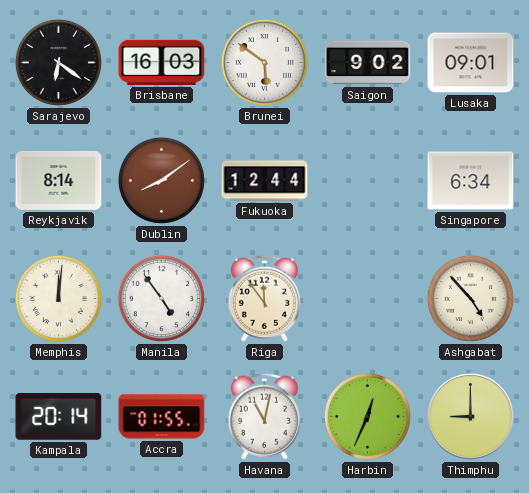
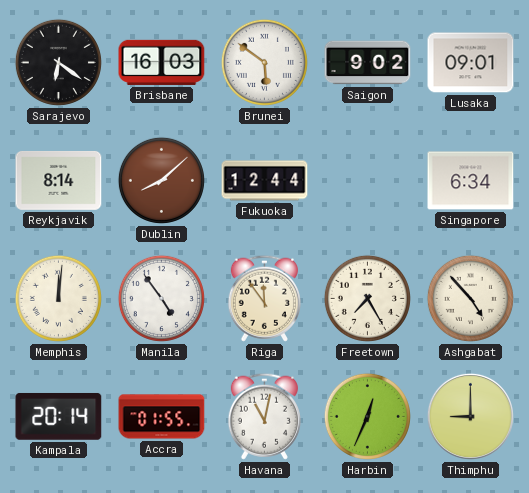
Dublin: 8:09 -> 8:08
Freetown: none -> 7:25
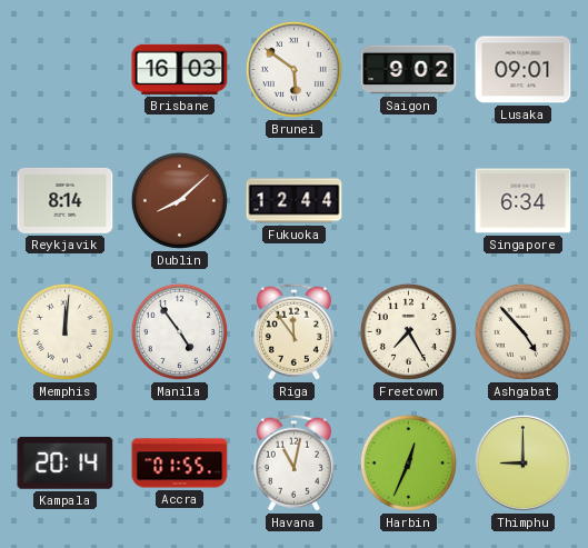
Sarajevo: 6:21 -> none
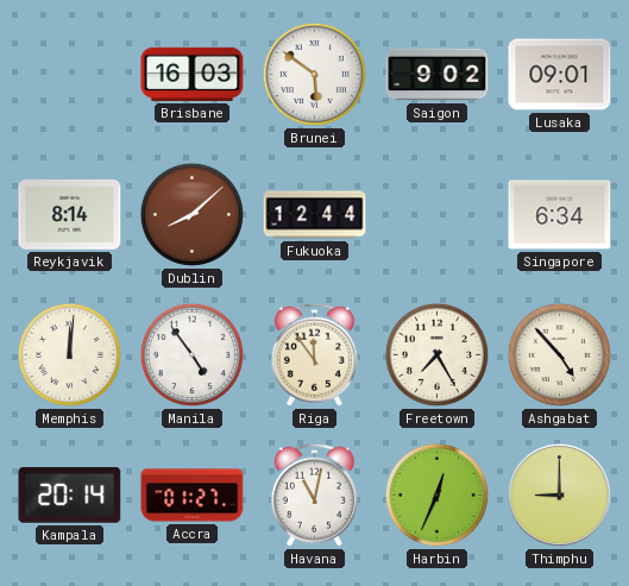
Accra: 01:55 -> 01:27
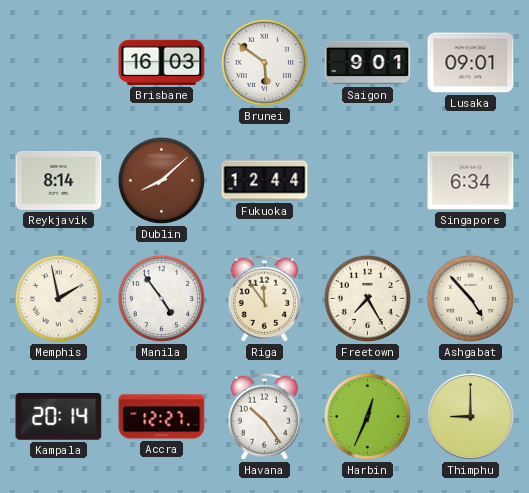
Saigon: 9:02 -> 9:01
Memphis: 12:01 -> 1:58
Accra: 01:27 -> 12:27
Havana: 11:02 -> 10:24
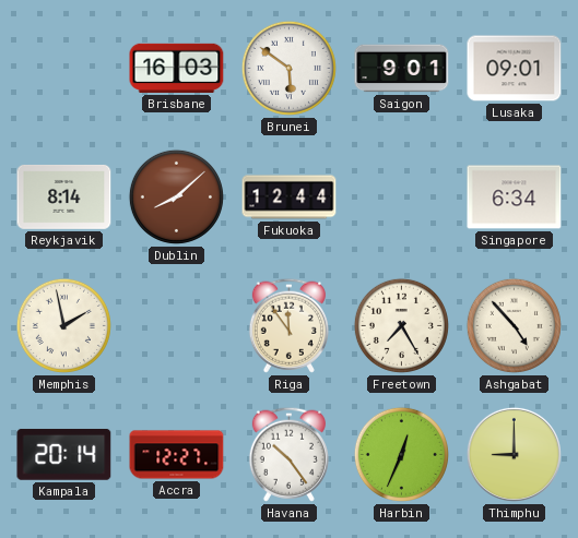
Manila: 4:54 -> none
